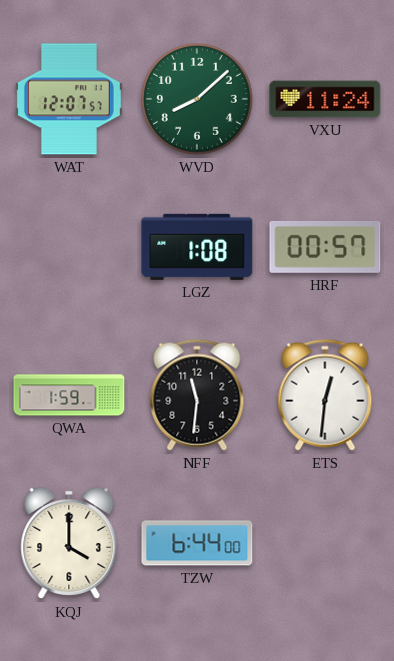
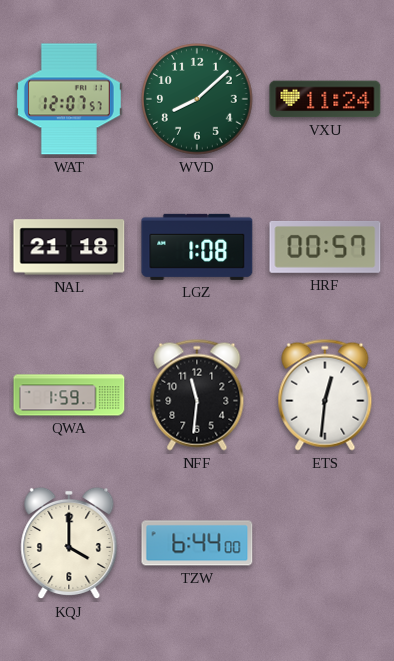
NAL: none -> 21:18
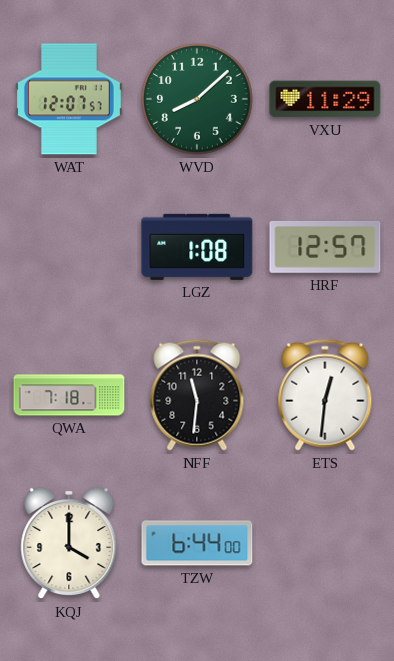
VXU: 11:24 -> 11:29
NAL: 21:18 -> none
HRF: 00:57 -> 12:57
QWA: 1:59 -> 7:18
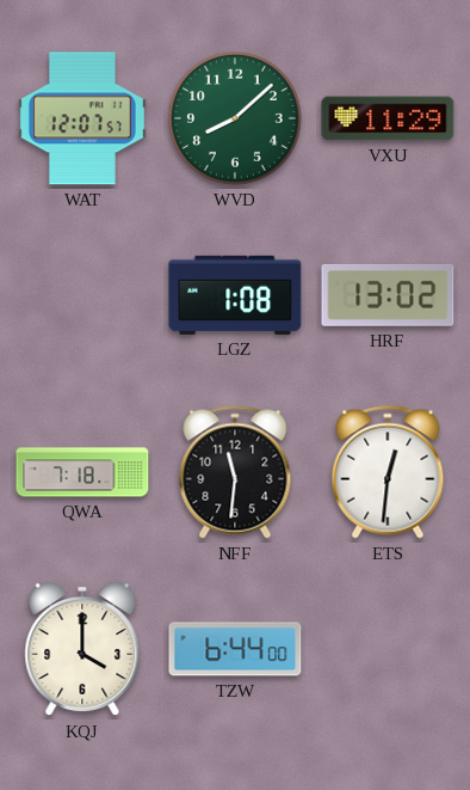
HRF: 12:57 -> 13:02
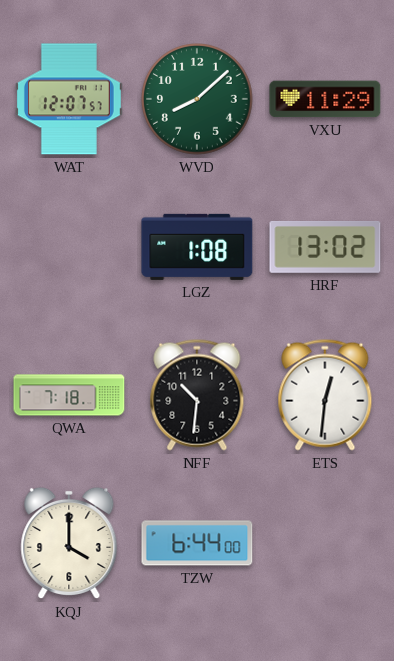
NFF: 11:31 -> 10:31
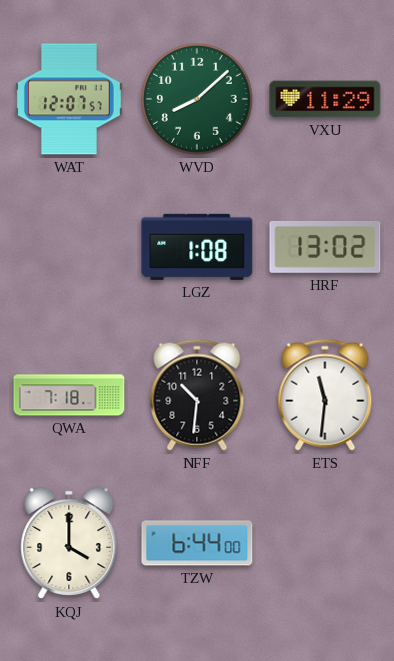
ETS: 12:31 -> 11:31
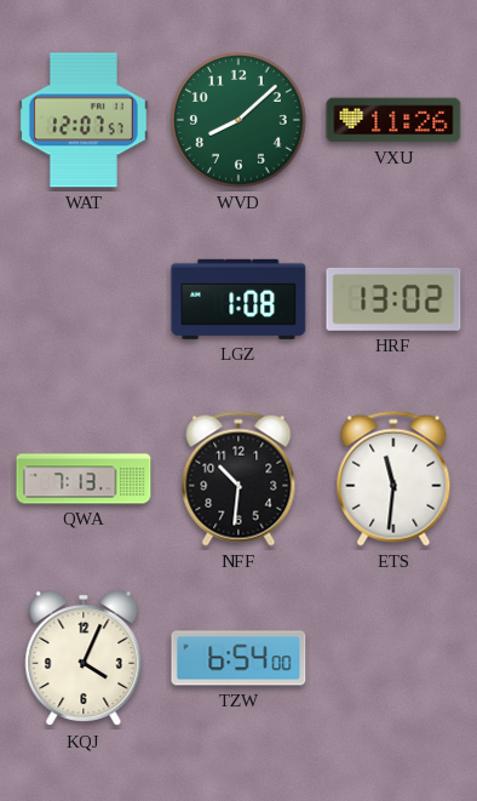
VXU: 11:29 -> 11:26
QWA: 7:18 -> 7:13
KQJ: 4:00 -> 4:04
TZW: 6:44 -> 6:54
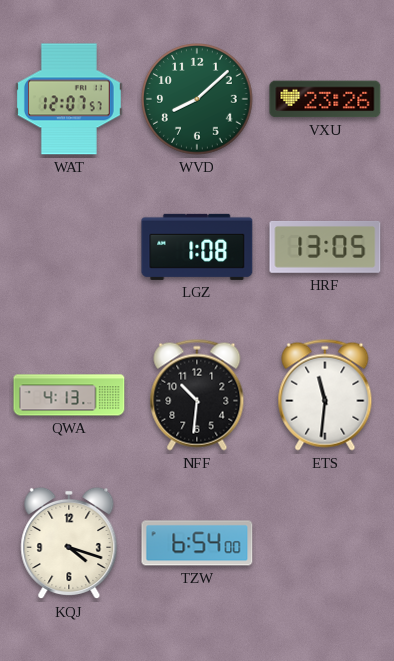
VXU: 11:26 -> 23:26
HRF: 13:02 -> 13:05
QWA: 7:13 -> 4:13
KQJ: 4:04 -> 4:18
